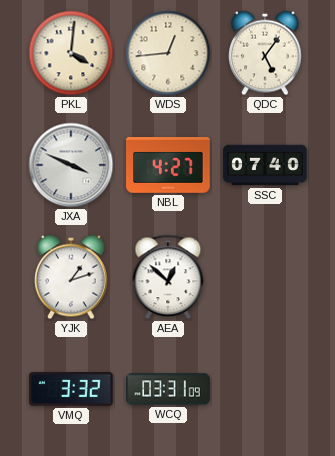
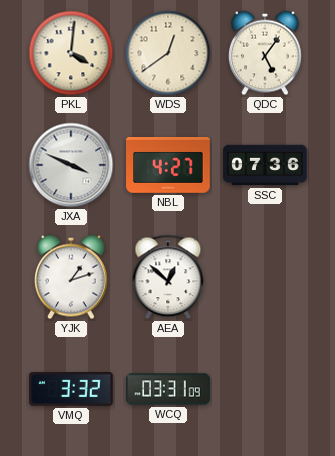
WDS: 12:44 -> 12:39
SSC: 07:40 -> 07:36
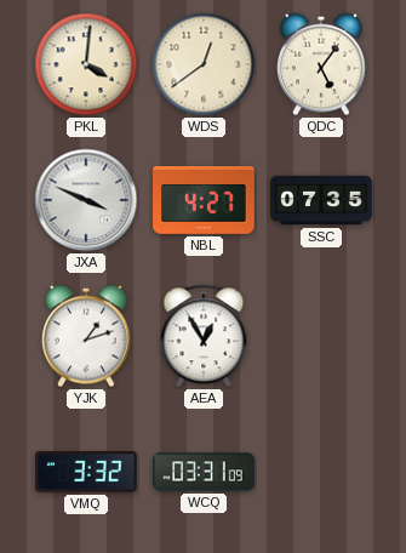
SSC: 07:36 -> 07:35
AEA: 12:52 -> 12:55
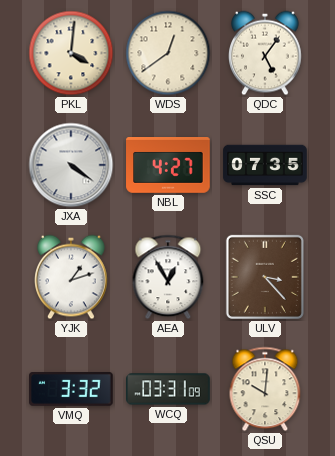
JXA: 3:49 -> 4:21
ULV: none -> 3:23
QSU: none -> 10:01
